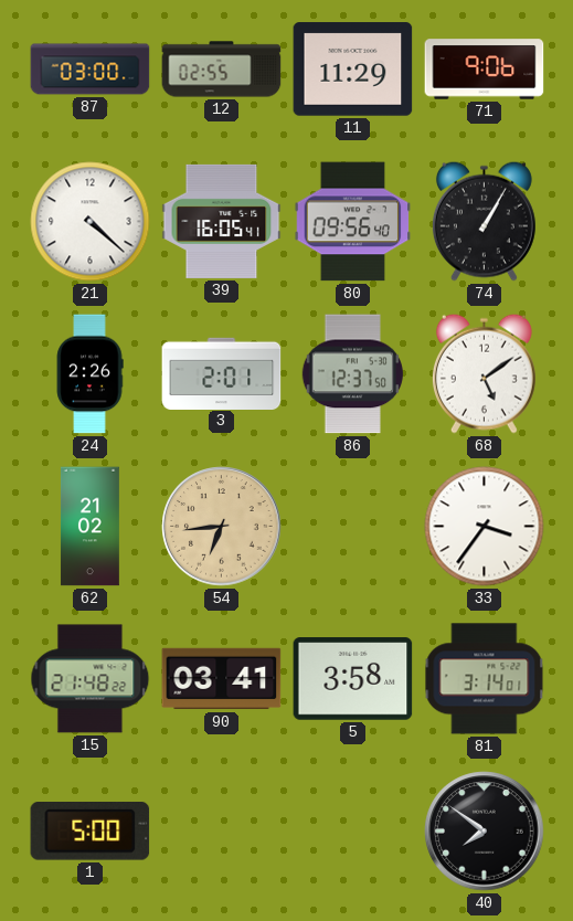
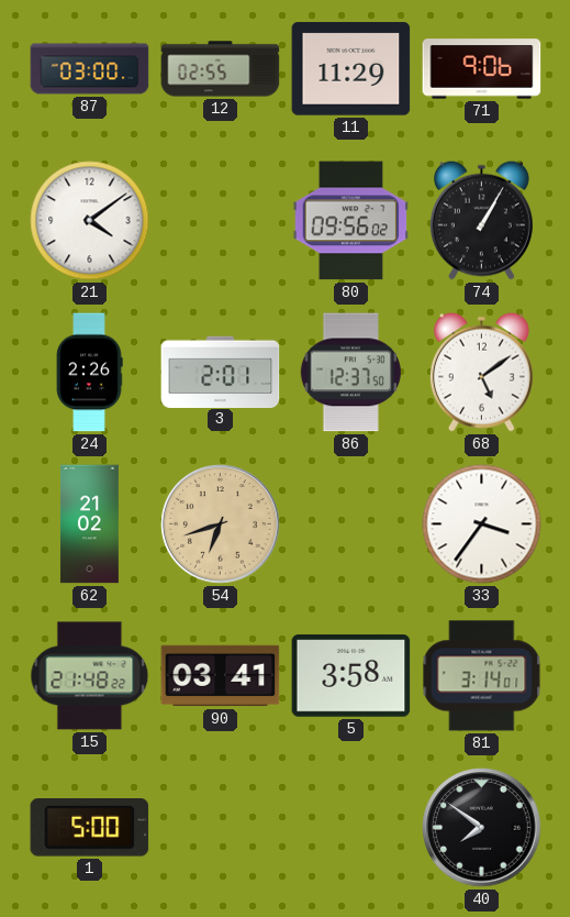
21: 4:22 -> 4:09
39: 16:05 -> none
80: 09:56:40 -> 09:56:02
54: 6:44 -> 6:42
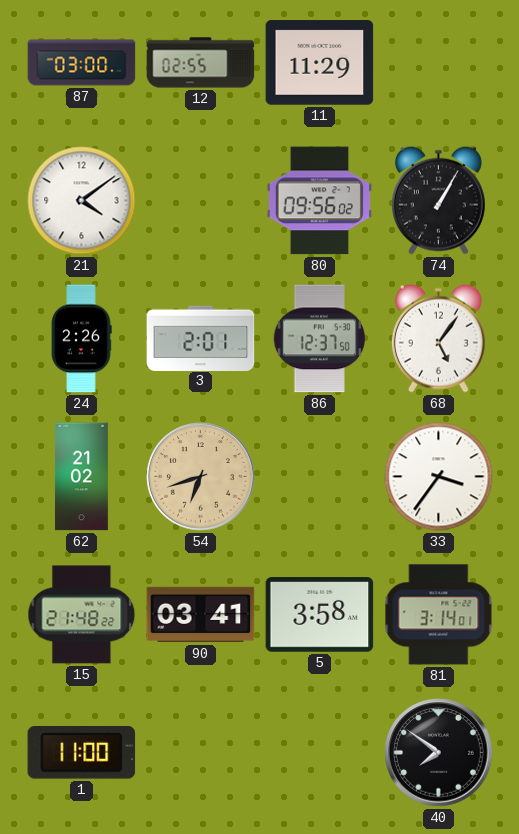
71: 9:06 -> none
68: 5:09 -> 5:06
1: 5:00 -> 11:00
